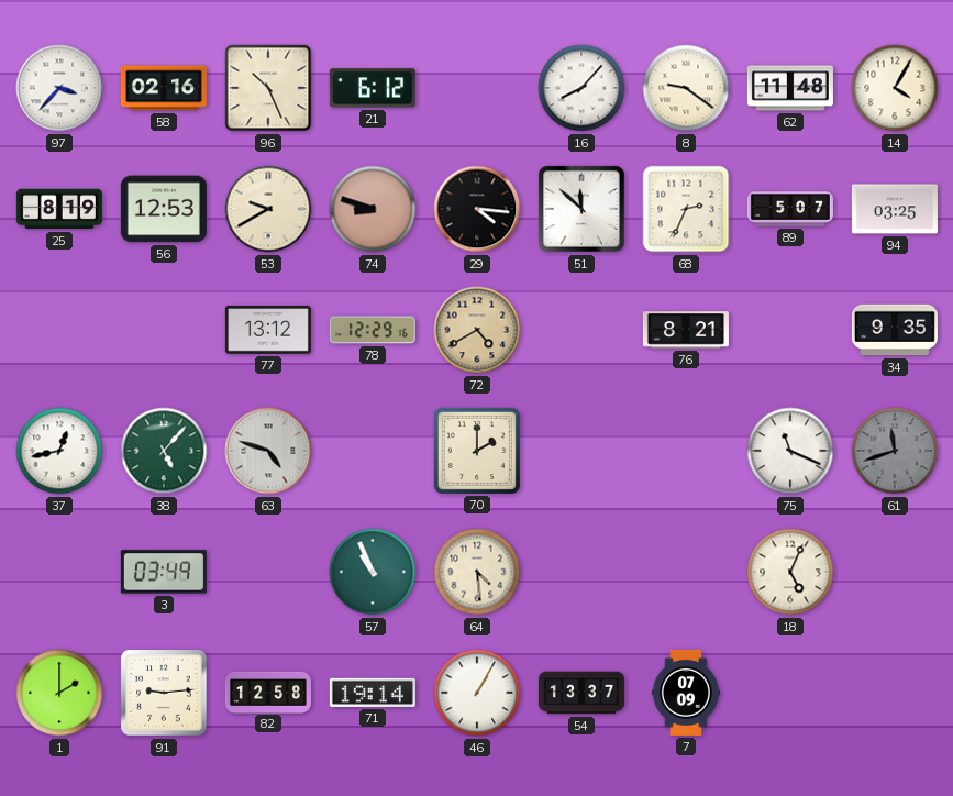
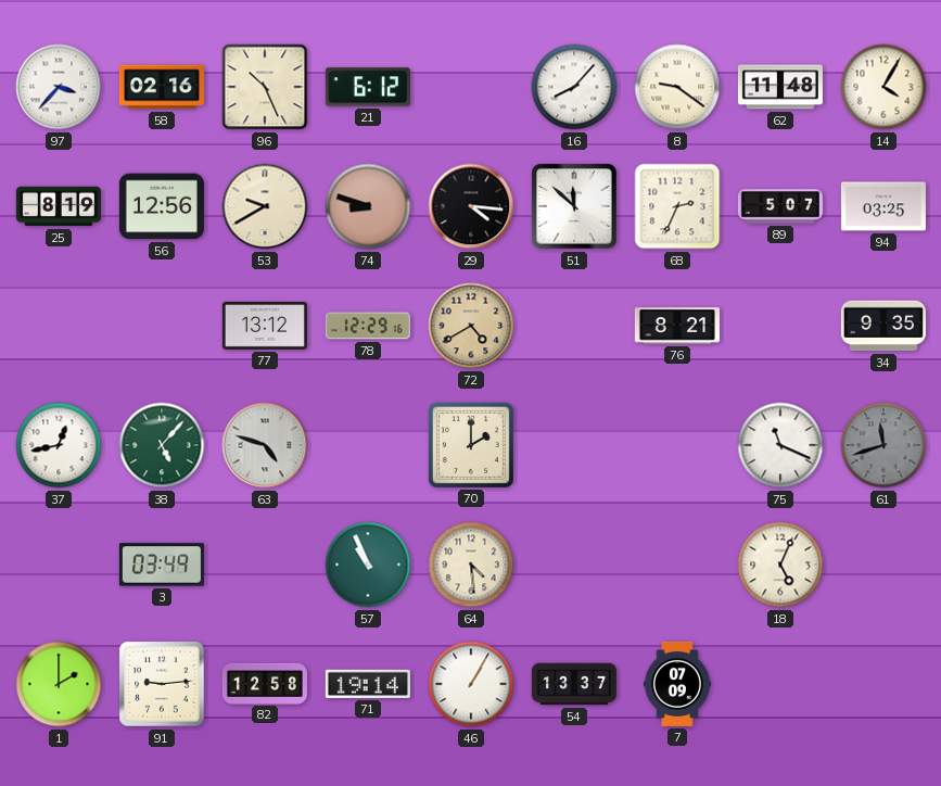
56: 12:53 -> 12:56
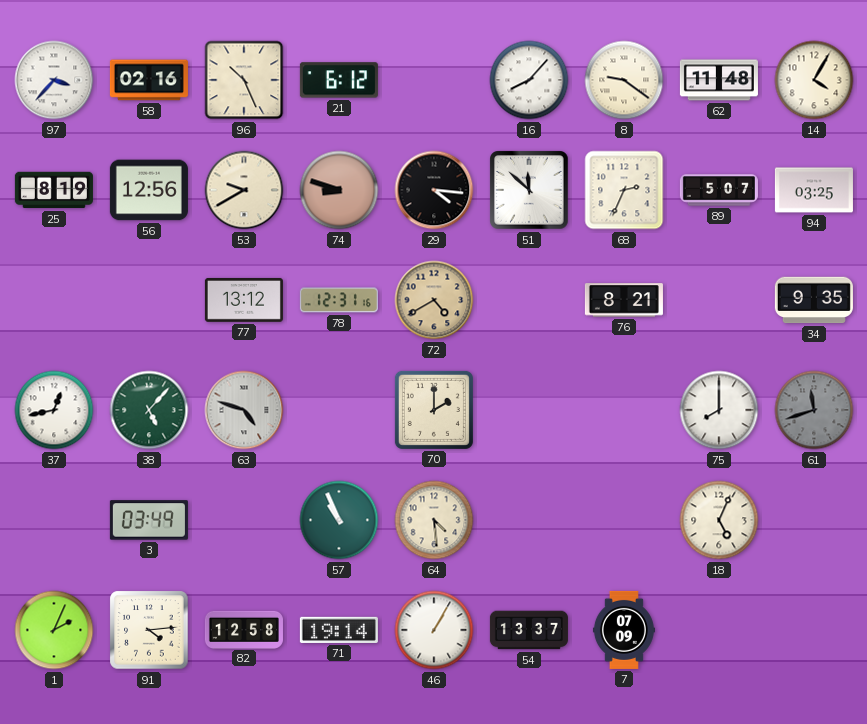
78: 12:29 -> 12:31
75: 11:19 -> 8:00
1: 2:00 -> 2:04
91: 9:14 -> 4:14
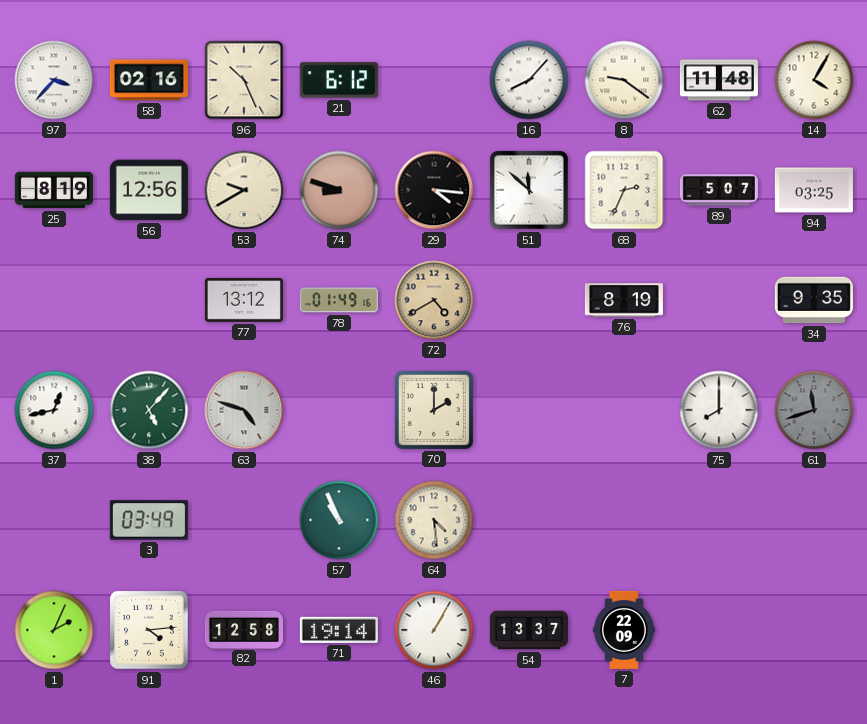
78: 12:31 -> 01:49
76: 8:21 -> 8:19
18: 5:04 -> none
7: 07:09 -> 22:09
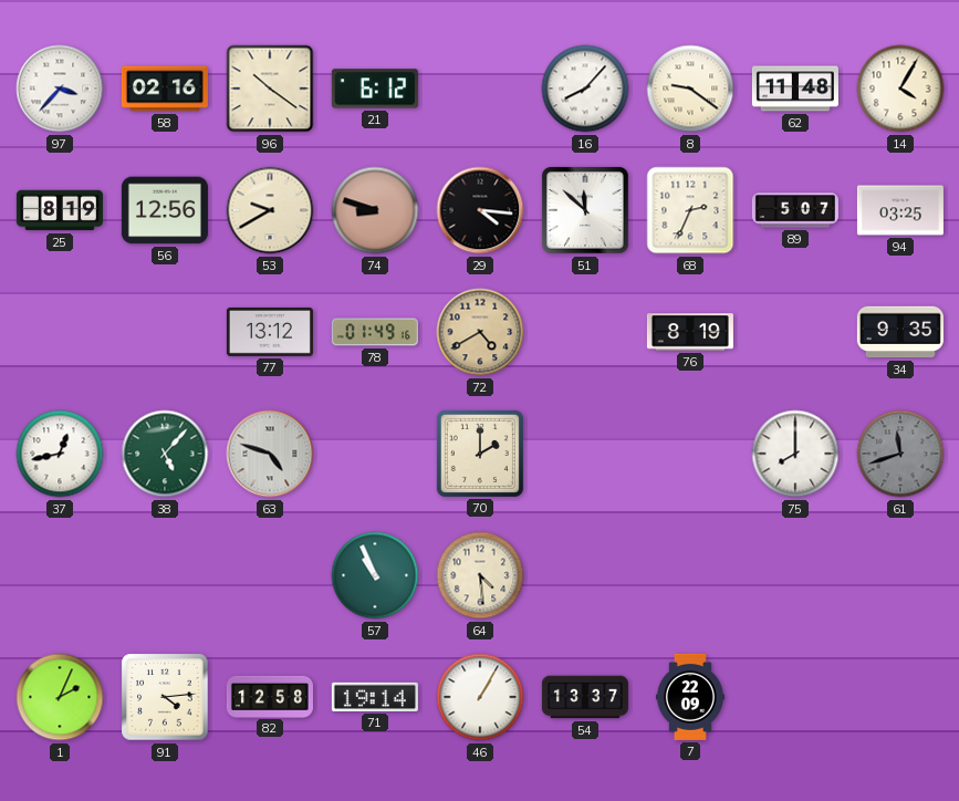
96: 10:26 -> 10:21
3: 03:49 -> none
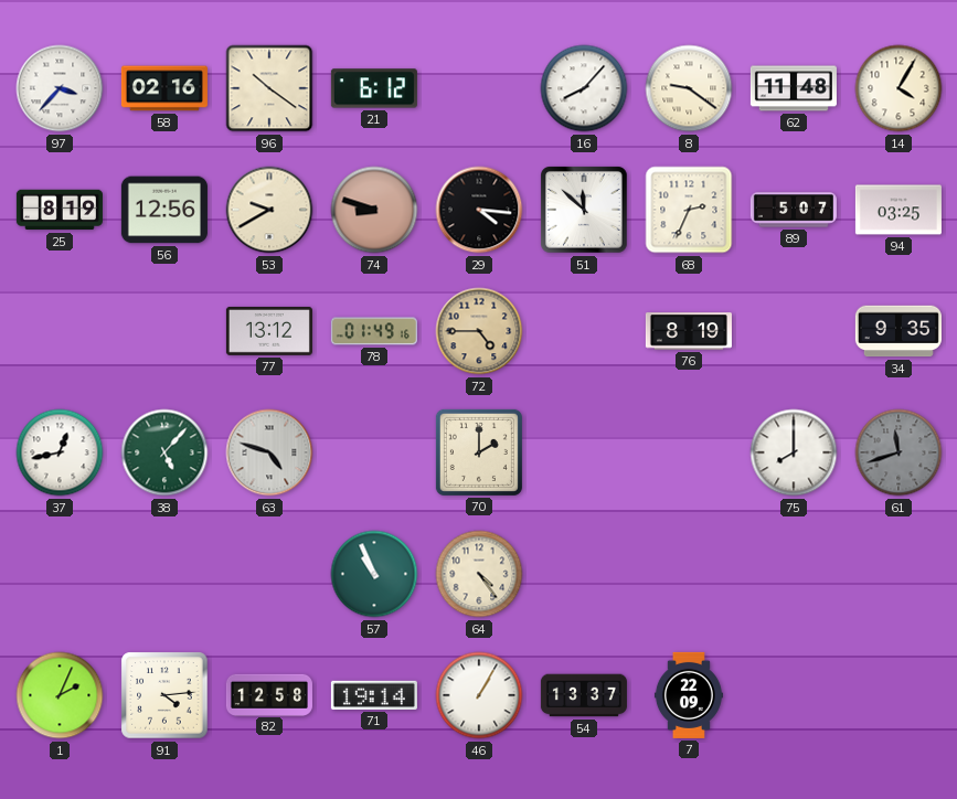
72: 4:40 -> 4:45
64: 4:29 -> 4:24
